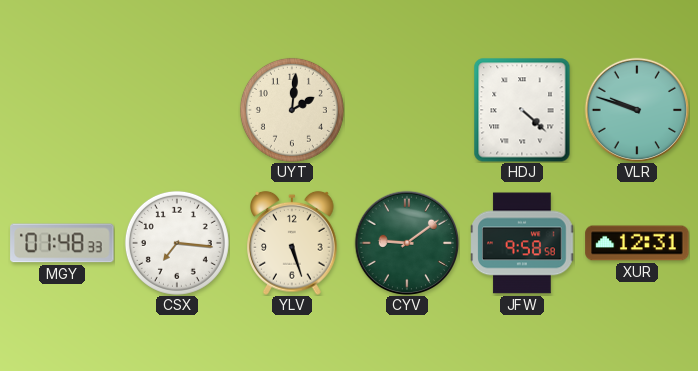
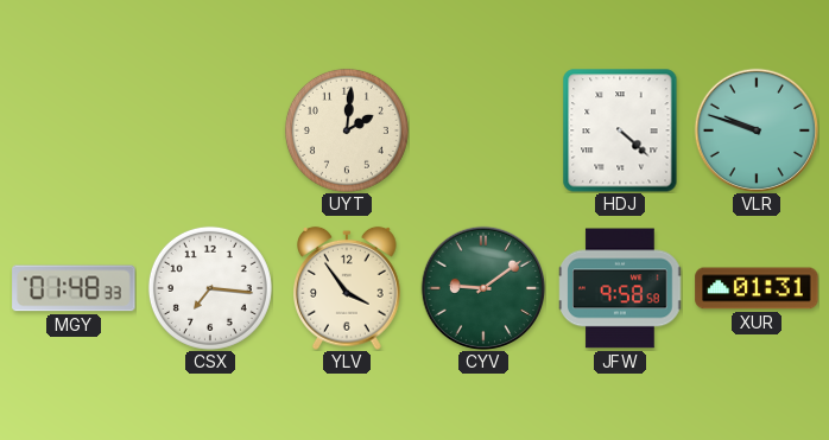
YLV: 5:27 -> 3:54
XUR: 12:31 -> 01:31
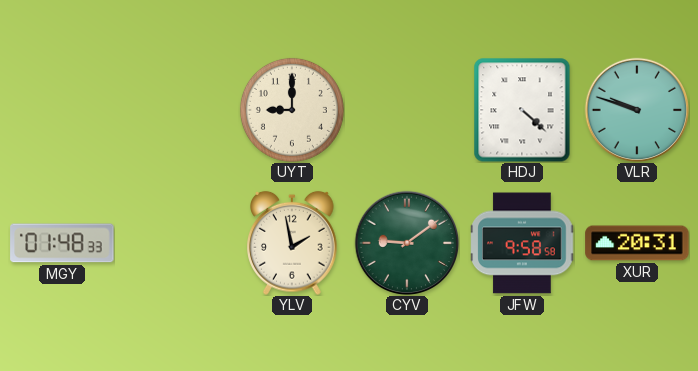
UYT: 2:01 -> 9:00
CSX: 7:16 -> none
YLV: 3:54 -> 1:58
XUR: 01:31 -> 20:31
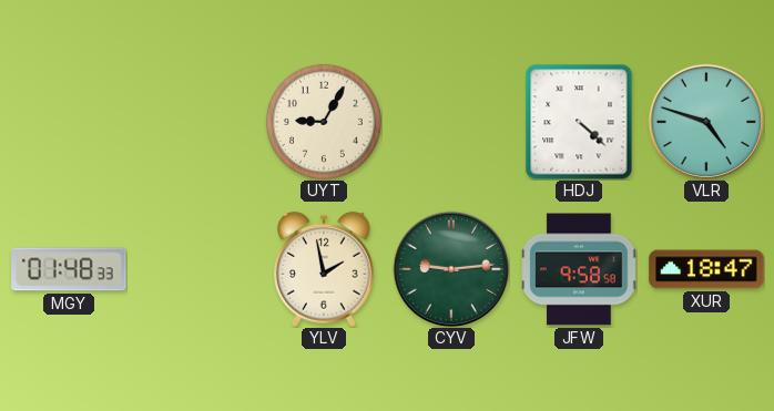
UYT: 9:00 -> 9:05
VLR: 9:48 -> 4:48
CYV: 9:09 -> 9:14
XUR: 20:31 -> 18:47
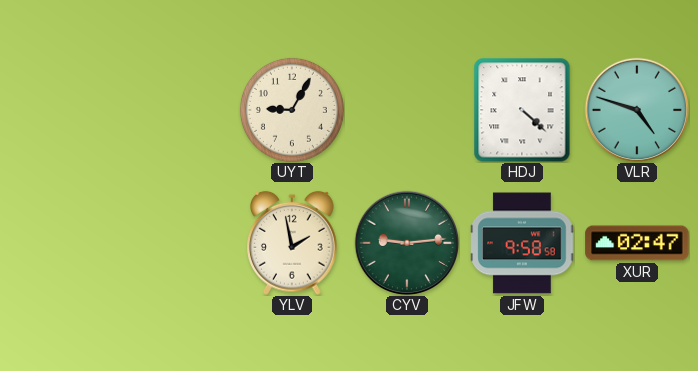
MGY: 01:48 -> none
XUR: 18:47 -> 02:47
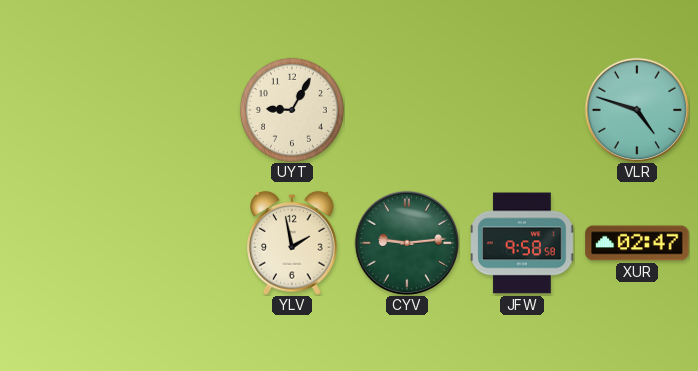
HDJ: 4:22 -> none
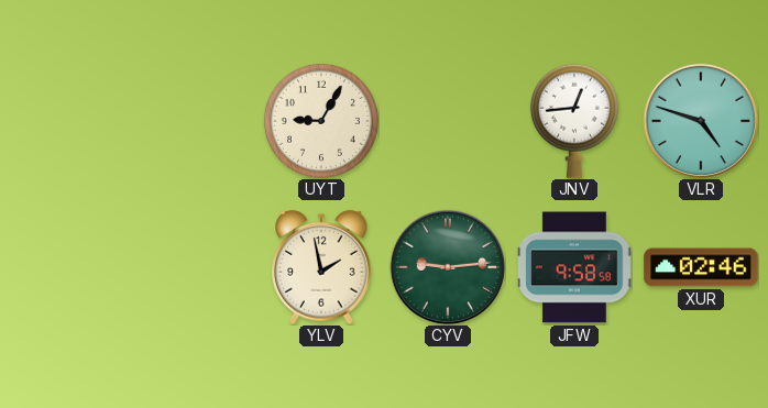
JNV: none -> 12:44
XUR: 02:47 -> 02:46
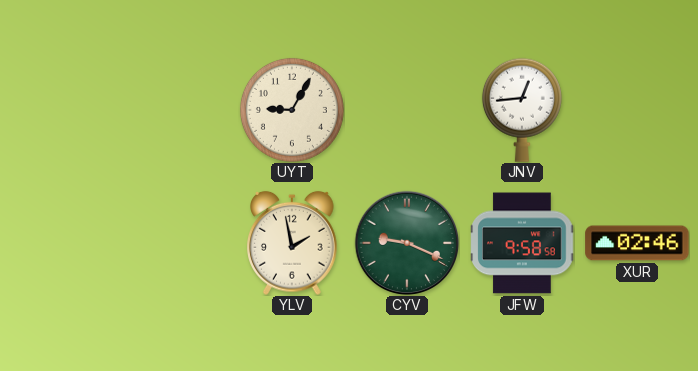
VLR: 4:48 -> none
CYV: 9:14 -> 9:19
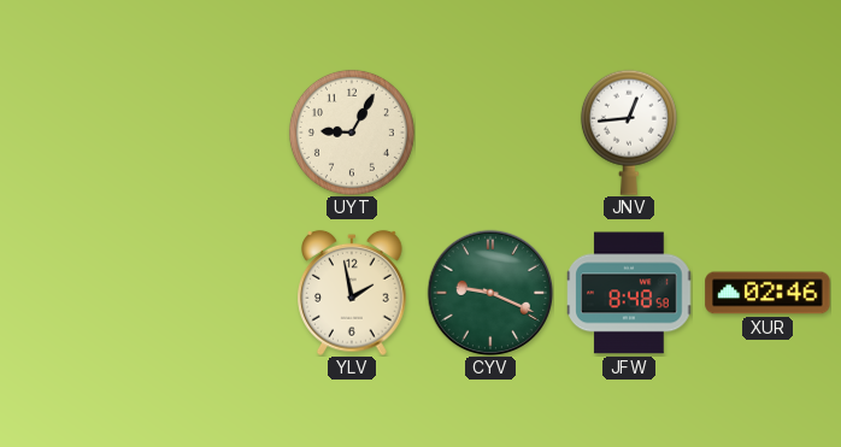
JFW: 9:58 -> 8:48
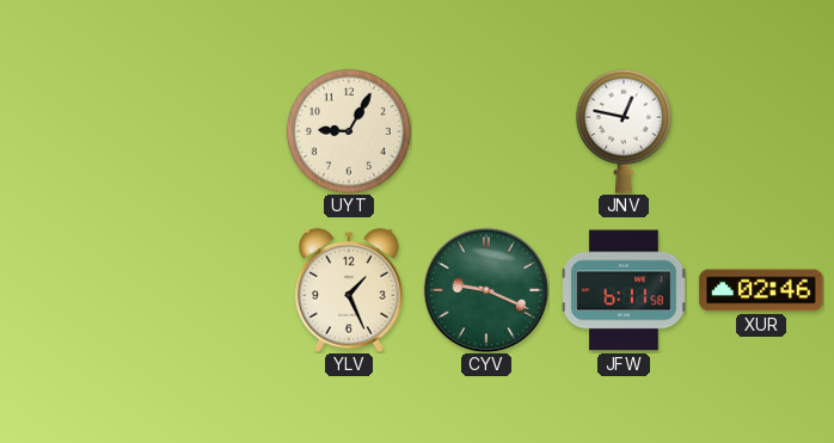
JNV: 12:44 -> 12:47
YLV: 1:58 -> 1:26
JFW: 8:48 -> 6:11
